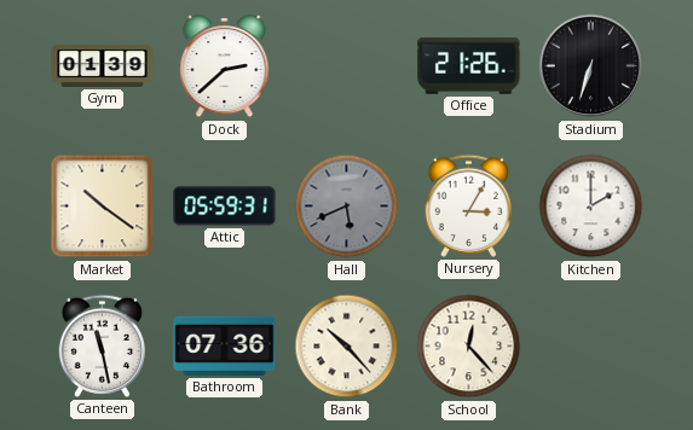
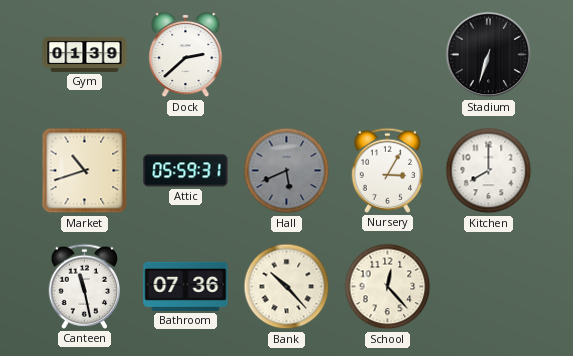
Office: 21:26 -> none
Market: 10:21 -> 10:42
Kitchen: 2:00 -> 8:00
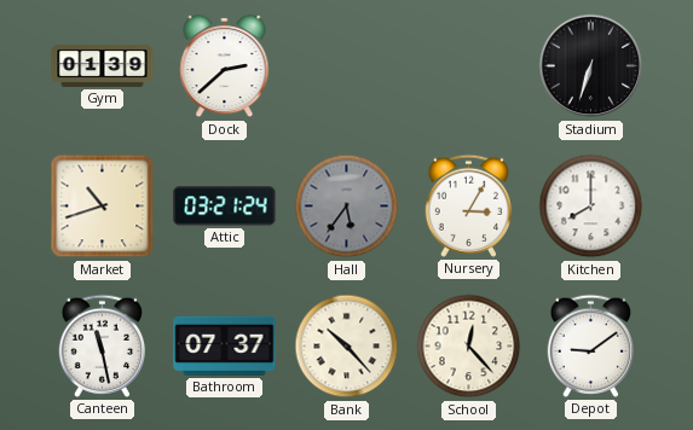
Attic: 05:59 -> 03:21
Hall: 5:41 -> 5:36
Bathroom: 07:36 -> 07:37
Depot: none -> 9:09
